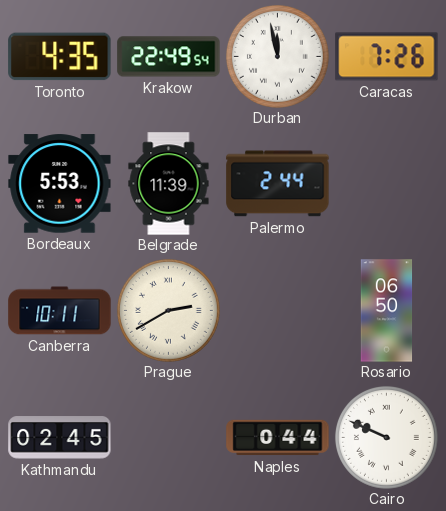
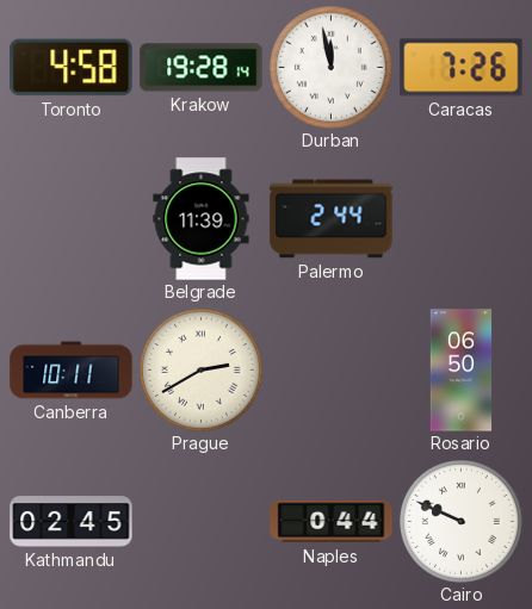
Toronto: 4:35 -> 4:58
Krakow: 22:49 -> 19:28
Bordeaux: 5:53 -> none
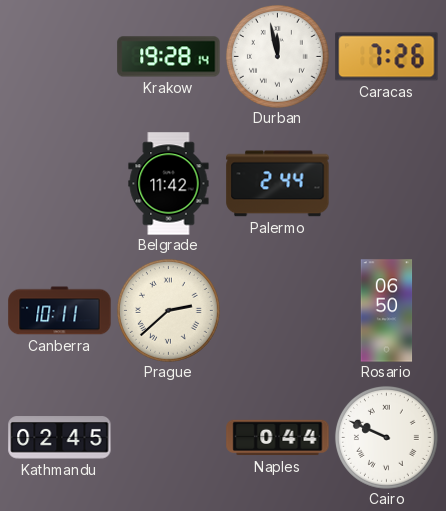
Toronto: 4:58 -> none
Belgrade: 11:39 -> 11:42
Prague: 2:40 -> 2:38
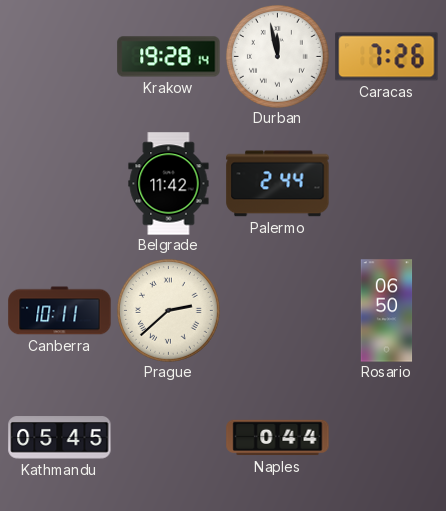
Kathmandu: 02:45 -> 05:45
Cairo: 9:49 -> none
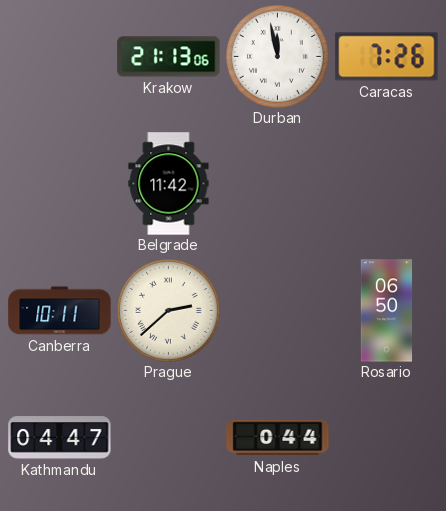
Krakow: 19:28 -> 21:13
Palermo: 2:44 -> none
Kathmandu: 05:45 -> 04:47
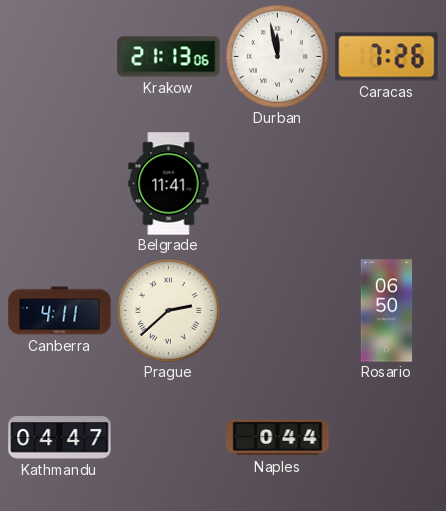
Belgrade: 11:42 -> 11:41
Canberra: 10:11 -> 4:11
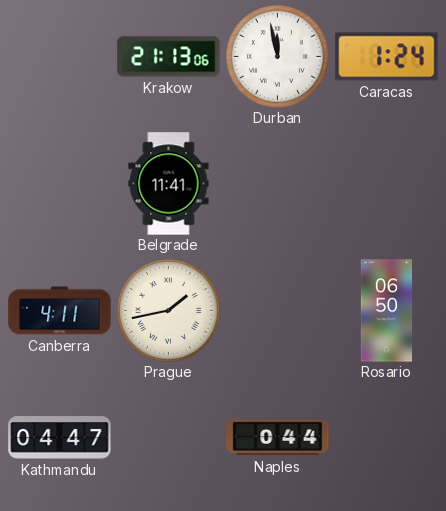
Caracas: 7:26 -> 1:24
Prague: 2:38 -> 1:43
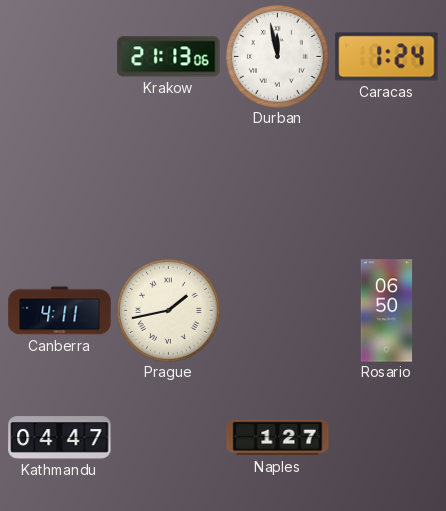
Belgrade: 11:41 -> none
Naples: 0:44 -> 1:27
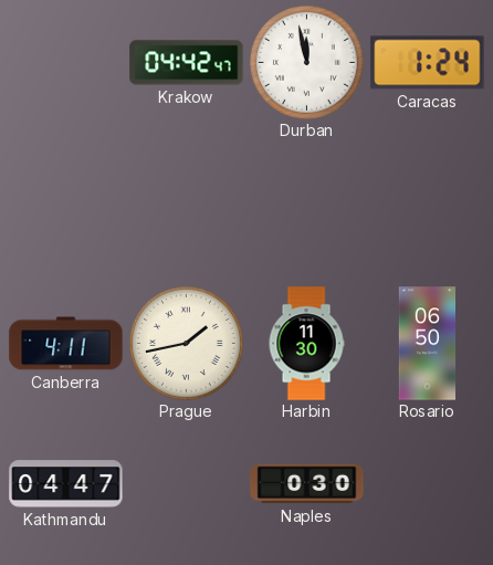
Krakow: 21:13 -> 04:42
Harbin: none -> 11:30
Naples: 1:27 -> 0:30
